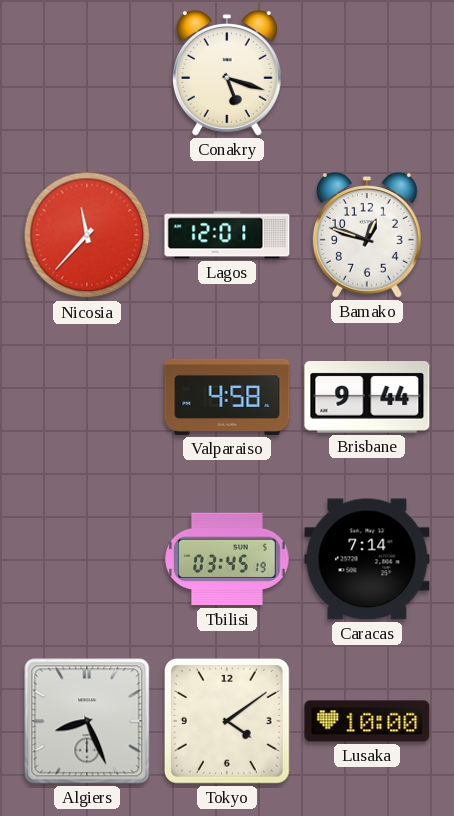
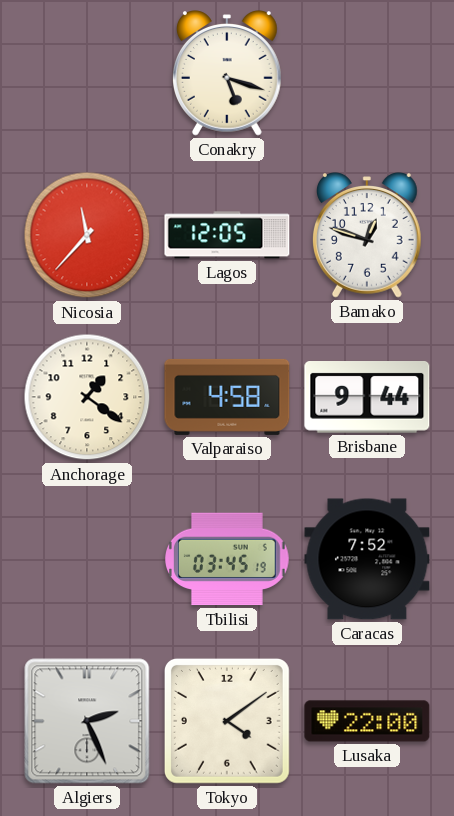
Lagos: 12:01 -> 12:05
Anchorage: none -> 1:21
Caracas: 7:14 -> 7:52
Algiers: 8:26 -> 2:26
Lusaka: 10:00 -> 22:00
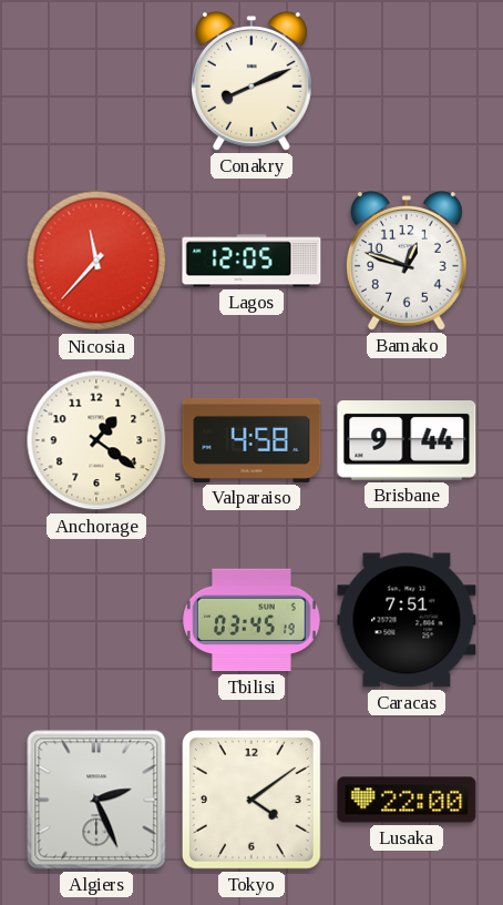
Conakry: 5:18 -> 8:11
Caracas: 7:52 -> 7:51
